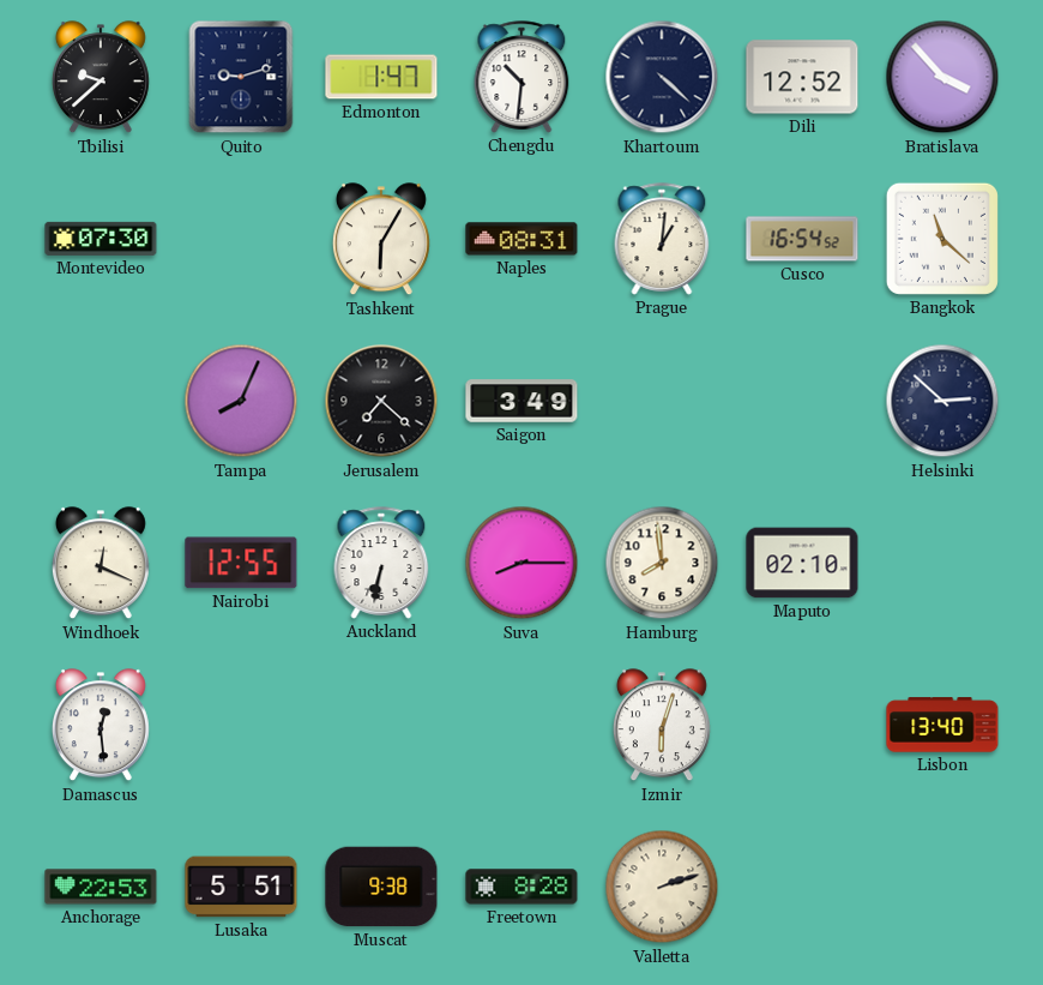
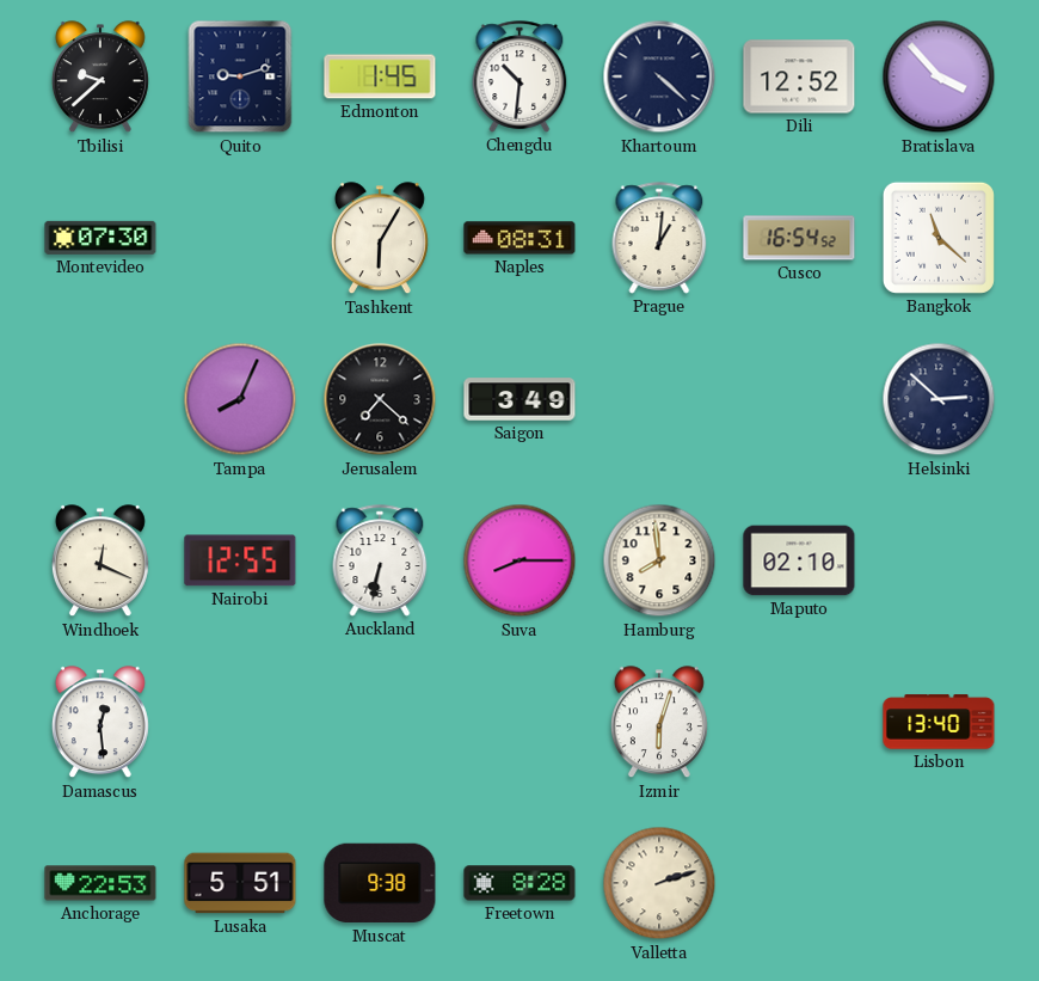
Edmonton: 1:47 -> 1:45
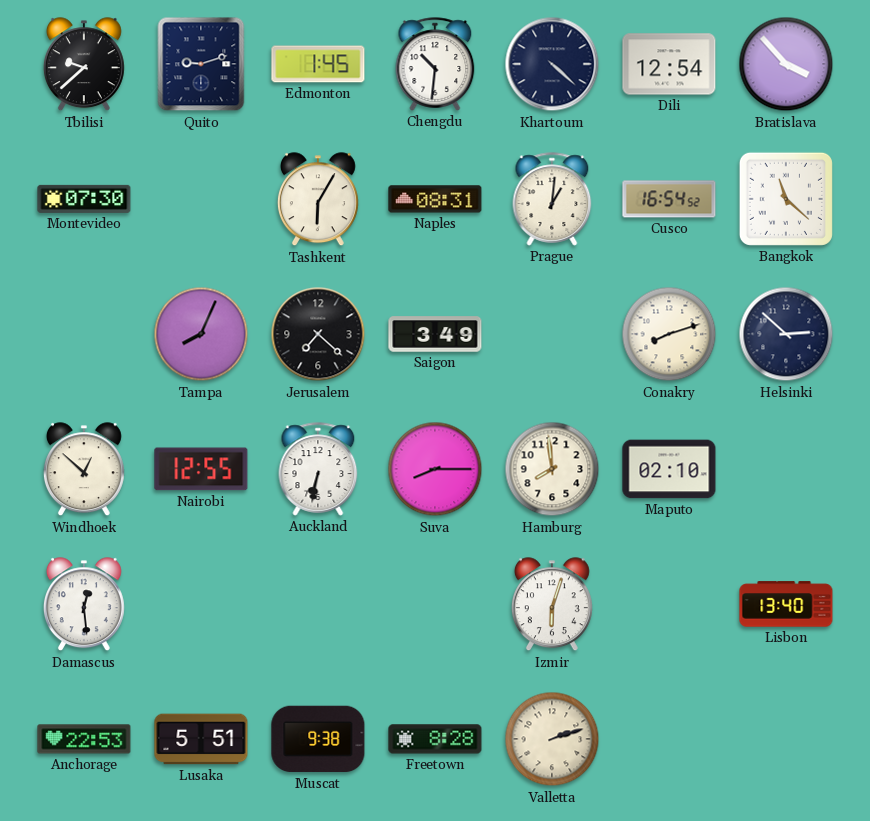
Dili: 12:52 -> 12:54
Conakry: none -> 8:12
Windhoek: 12:19 -> 12:52
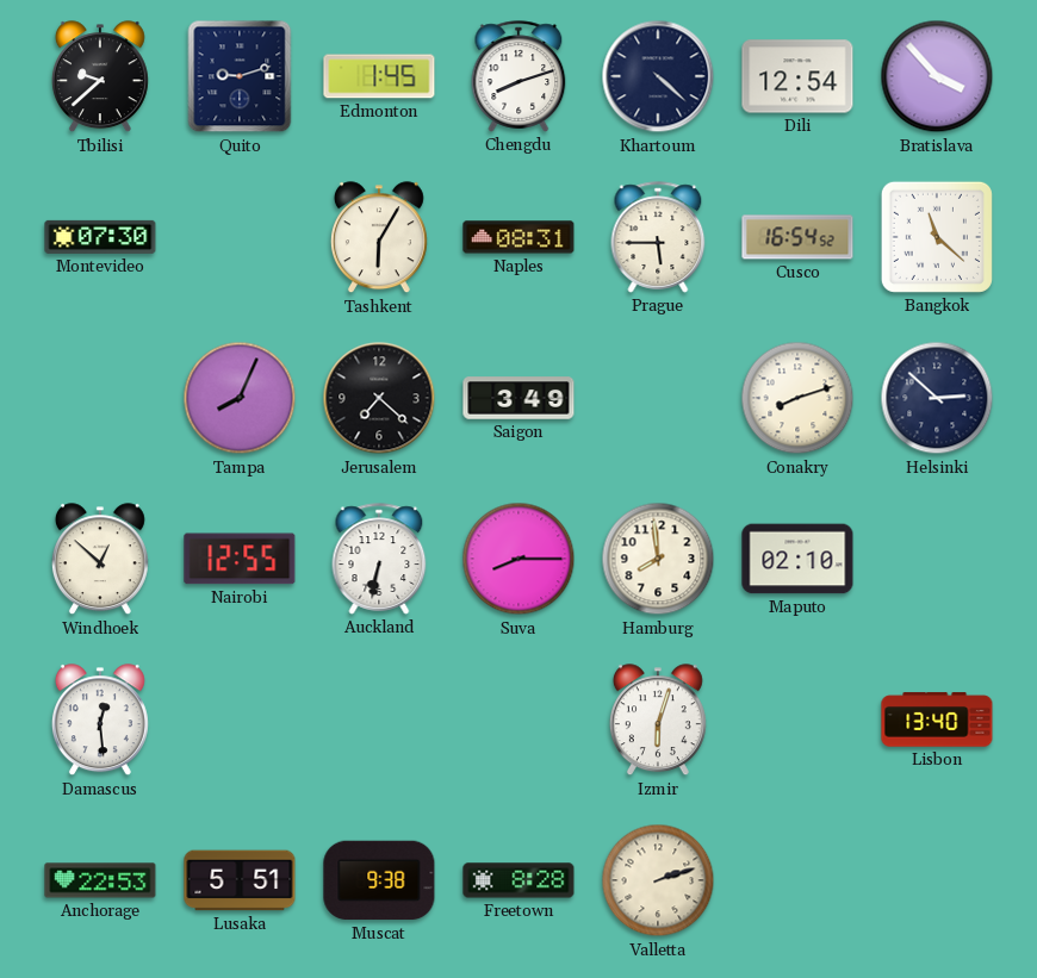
Chengdu: 10:31 -> 8:12
Prague: 1:01 -> 5:45
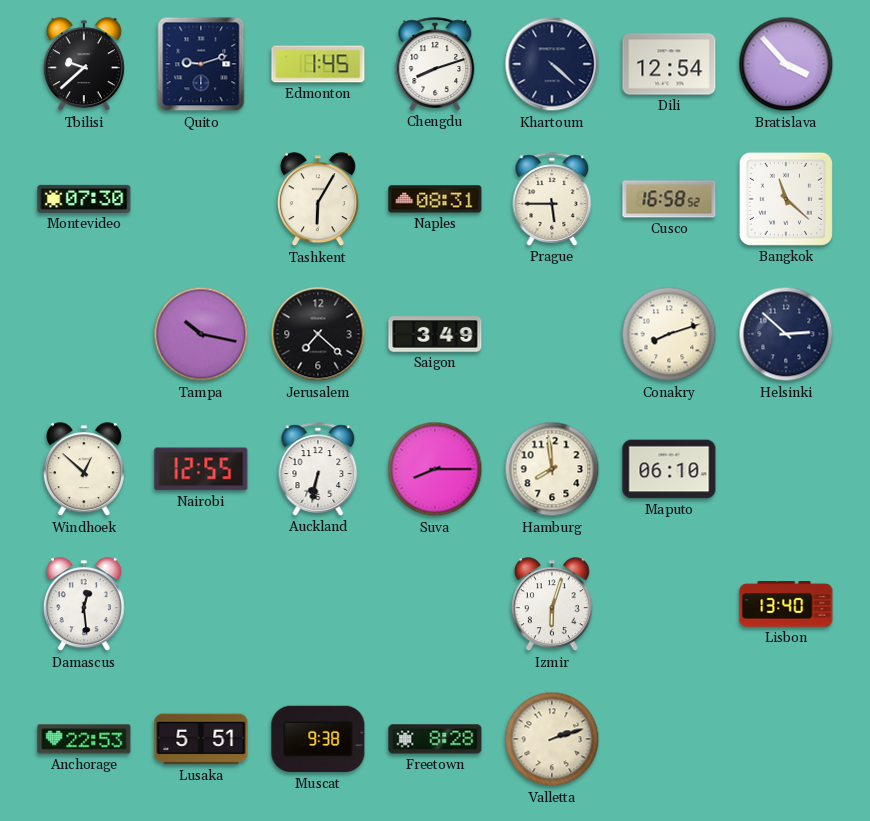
Cusco: 16:54 -> 16:58
Tampa: 8:04 -> 10:17
Maputo: 02:10 -> 06:10
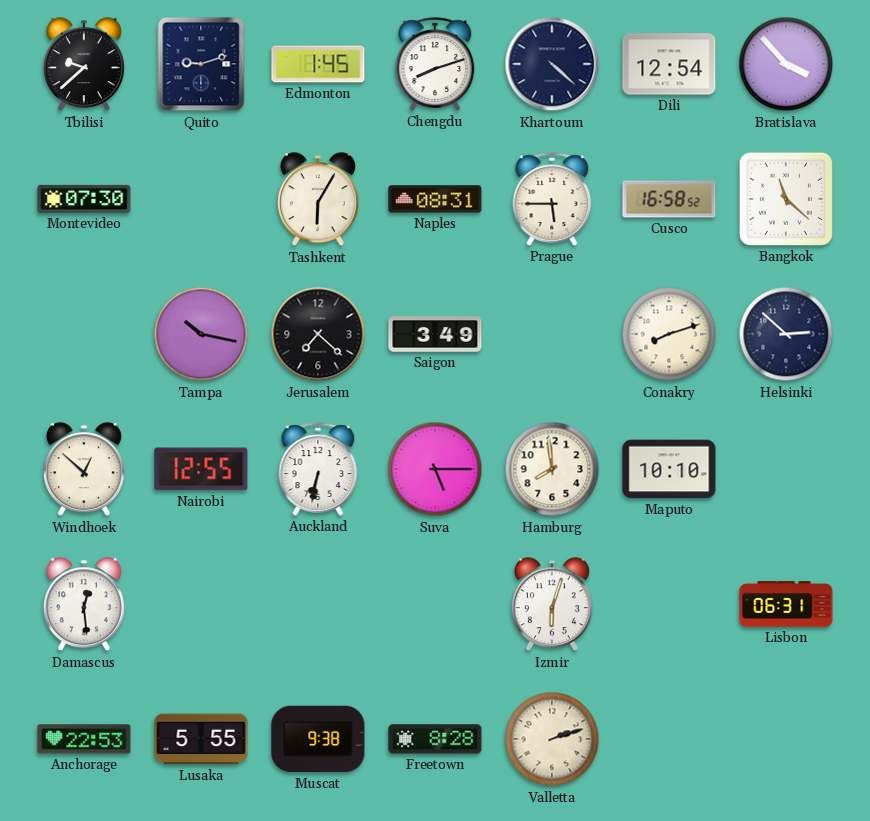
Suva: 8:15 -> 5:15
Maputo: 06:10 -> 10:10
Lisbon: 13:40 -> 06:31
Lusaka: 5:51 -> 5:55
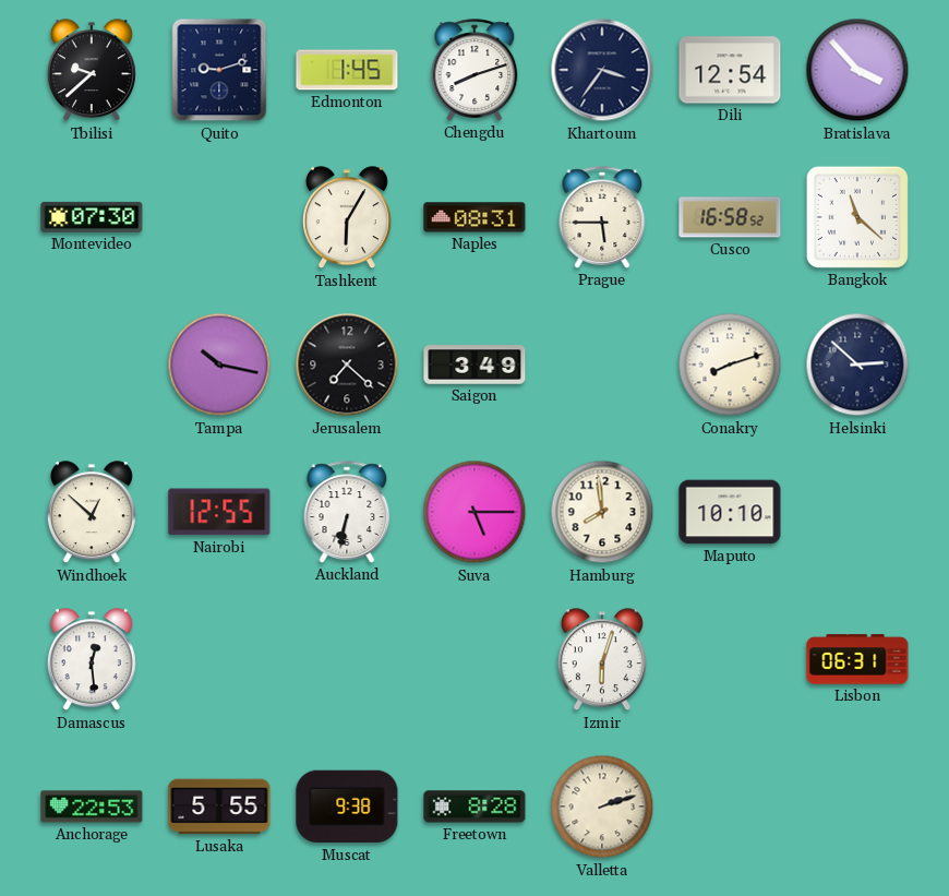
Khartoum: 4:22 -> 3:36
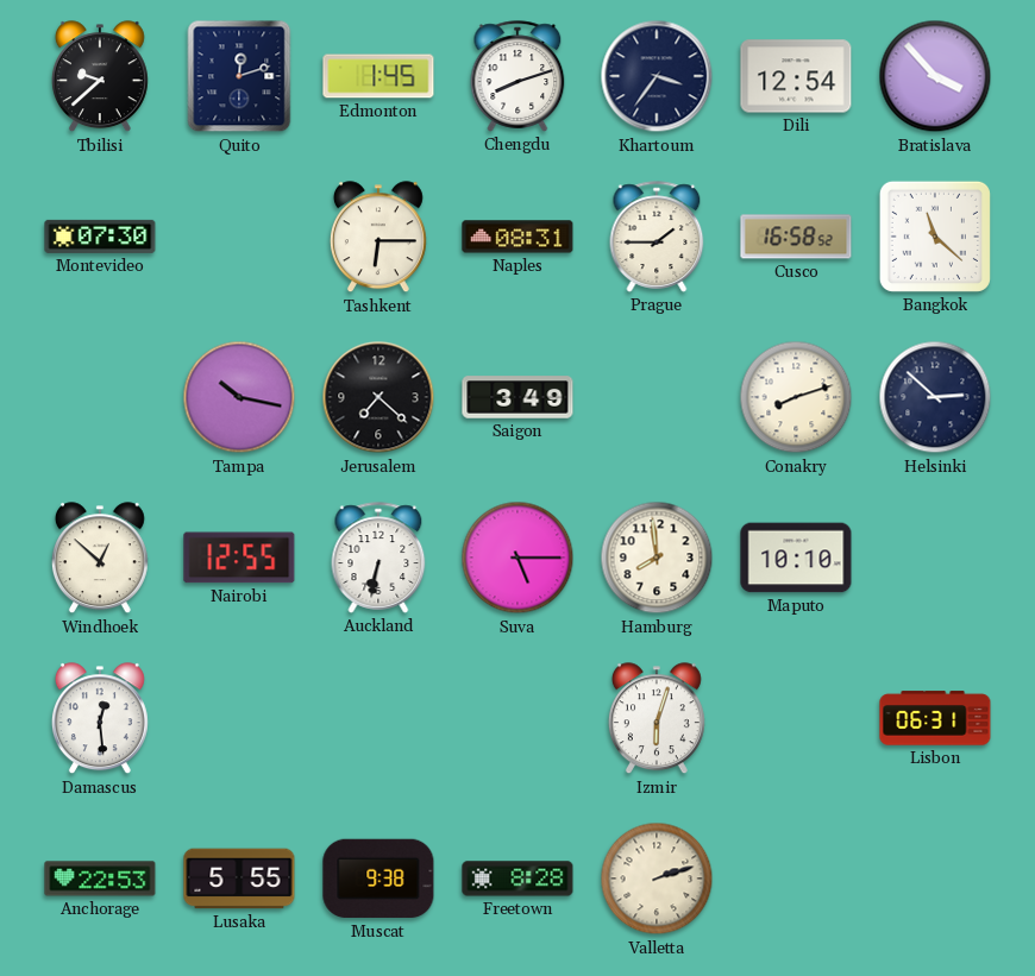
Quito: 9:12 -> 12:12
Tashkent: 6:05 -> 6:15
Prague: 5:45 -> 1:45
